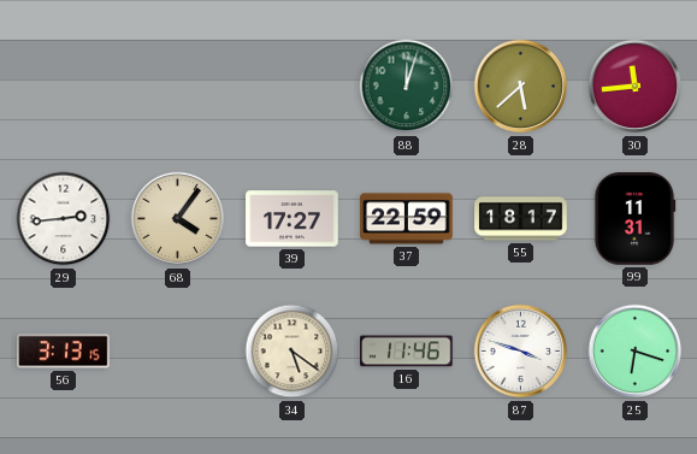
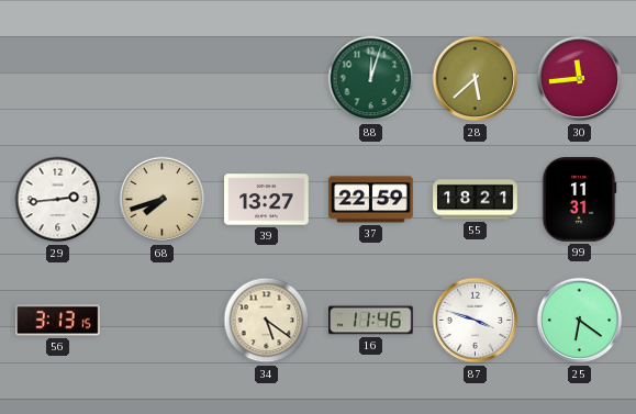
68: 4:06 -> 7:42
39: 17:27 -> 13:27
55: 18:17 -> 18:21
25: 6:18 -> 6:21
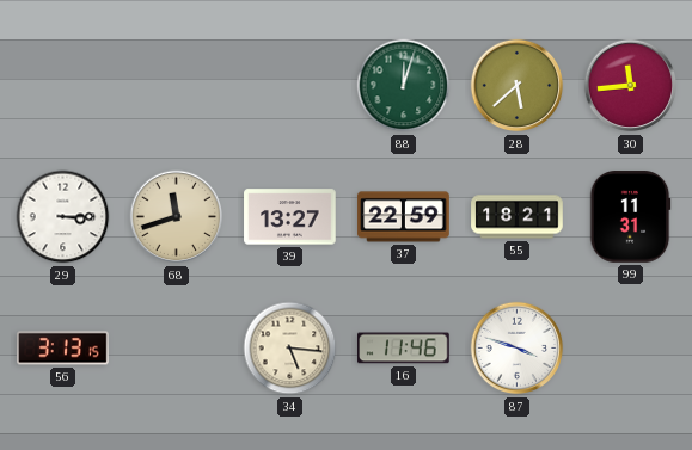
29: 2:44 -> 3:15
68: 7:42 -> 11:42
34: 5:21 -> 5:16
25: 6:21 -> none
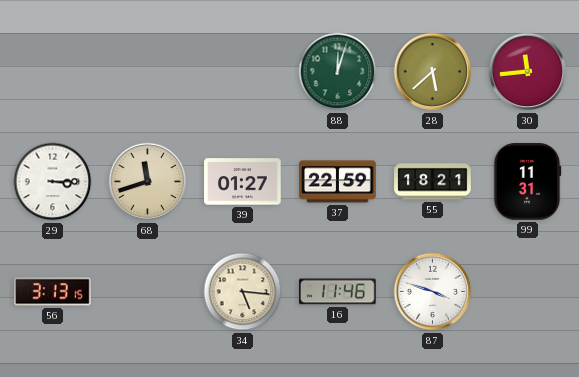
39: 13:27 -> 01:27
